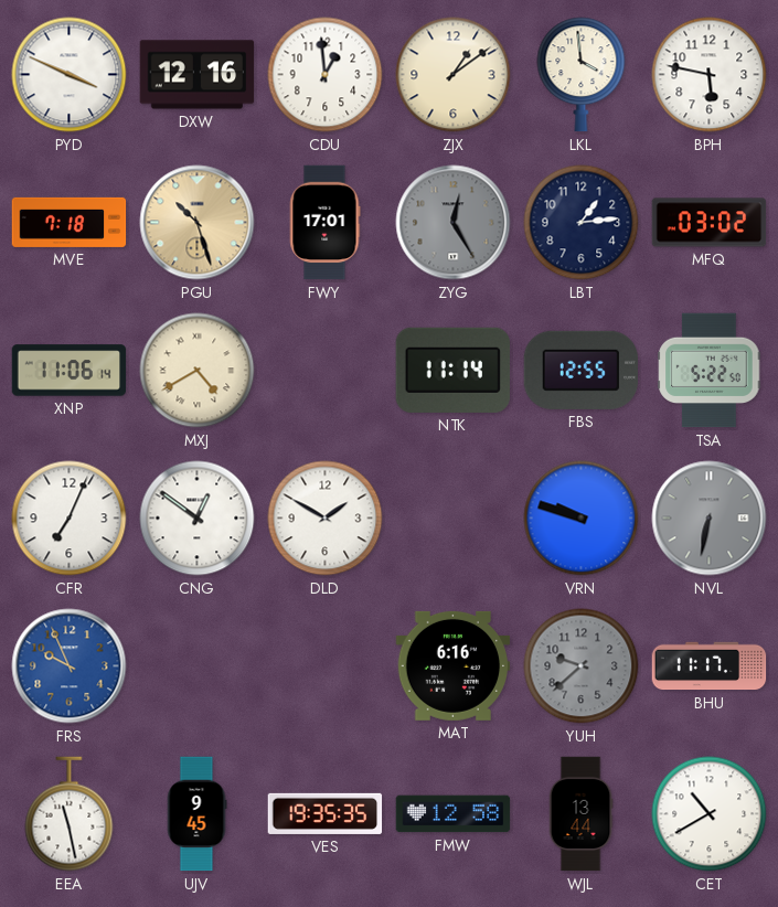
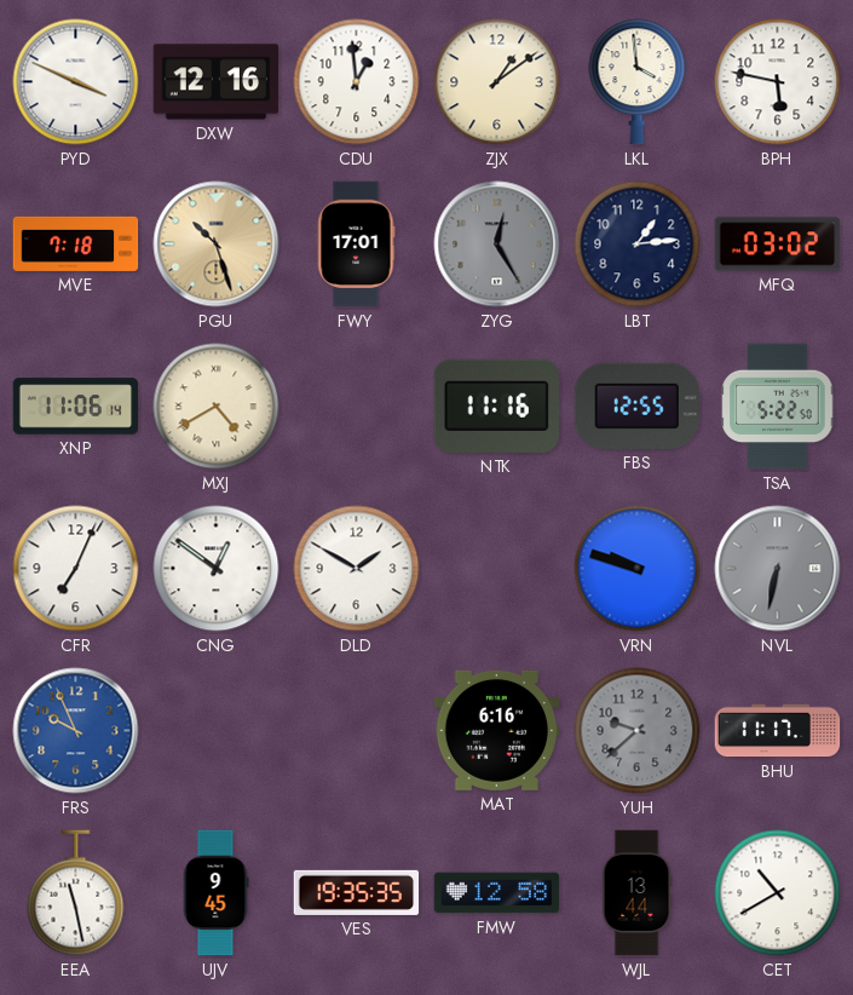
NTK: 11:14 -> 11:16
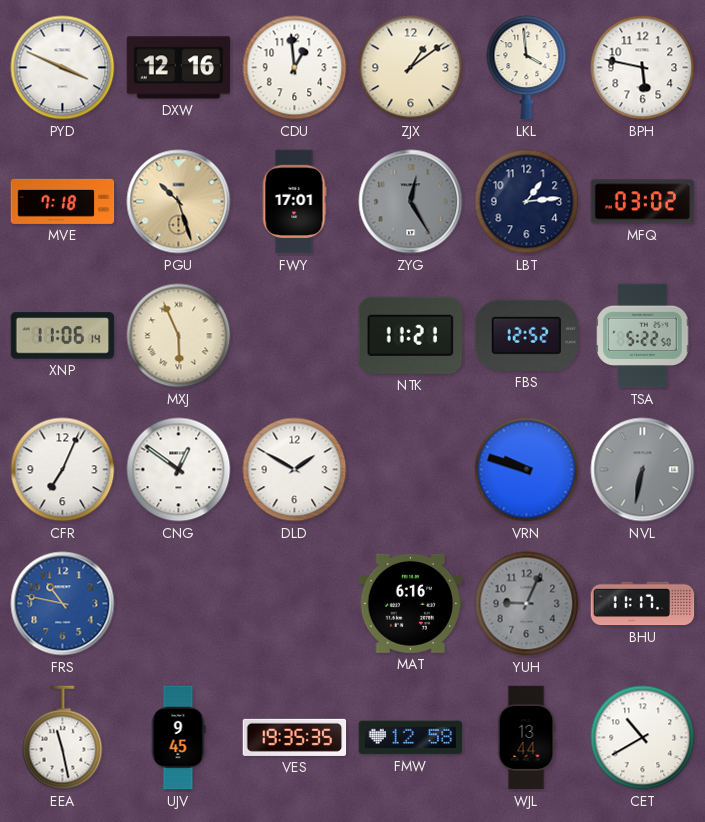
MXJ: 4:40 -> 5:56
NTK: 11:16 -> 11:21
FBS: 12:55 -> 12:52
FRS: 9:56 -> 10:47
YUH: 9:38 -> 9:04
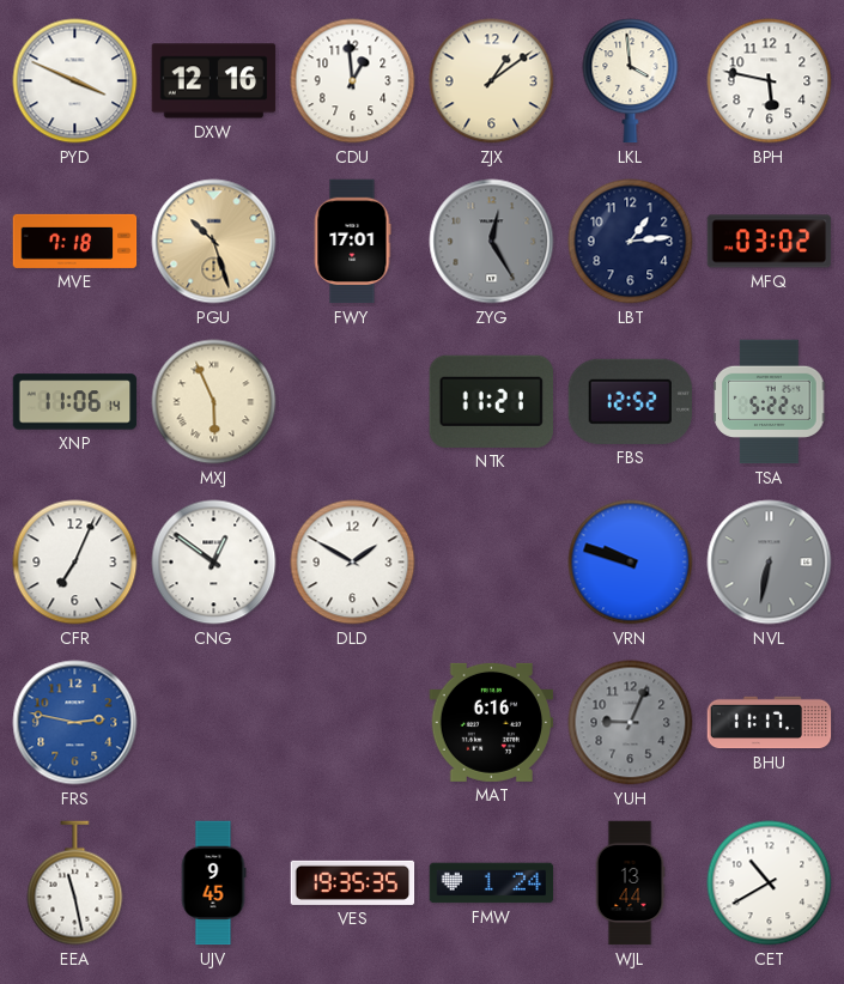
FRS: 10:47 -> 2:47
FMW: 12:58 -> 1:24
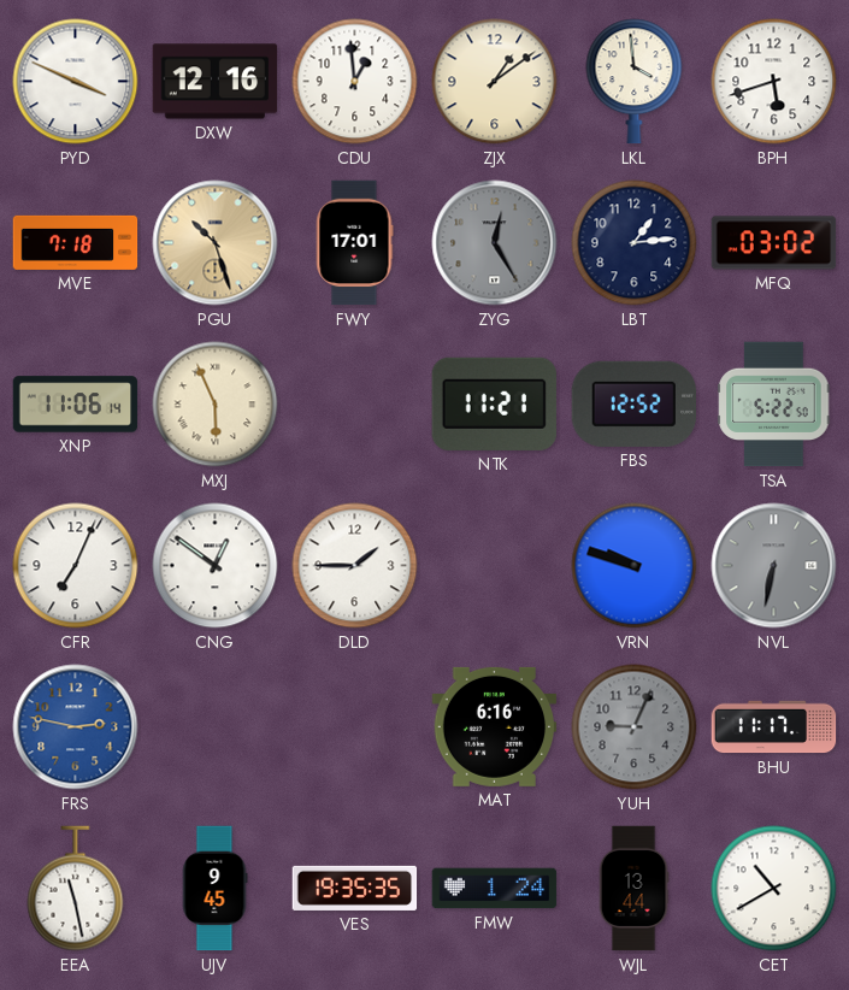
BPH: 5:47 -> 5:42
DLD: 1:50 -> 1:45
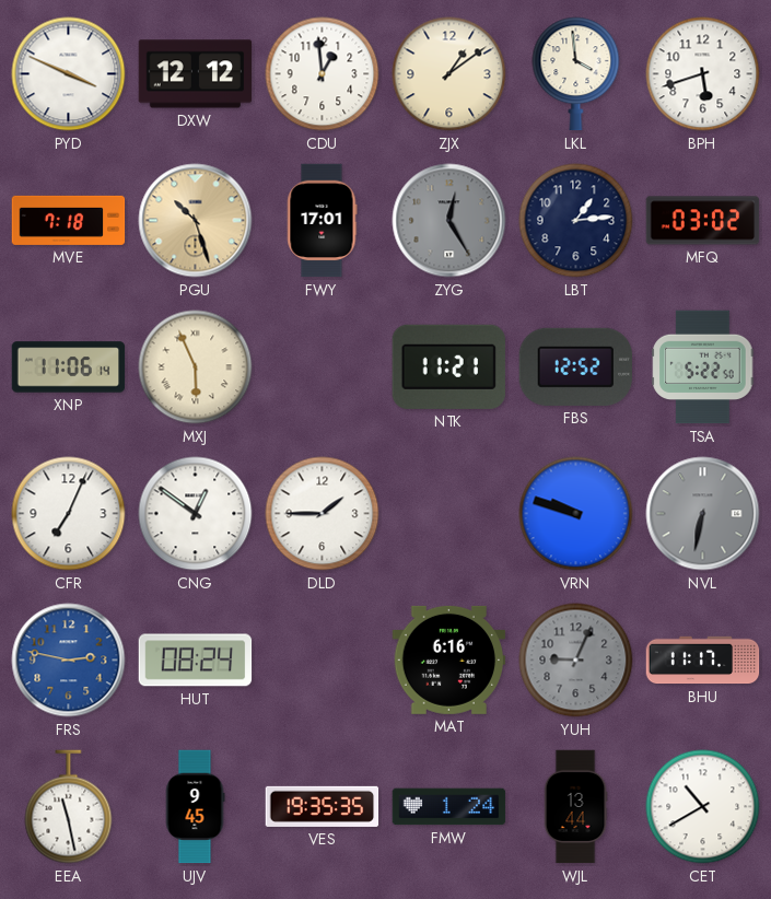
DXW: 12:16 -> 12:12
HUT: none -> 08:24
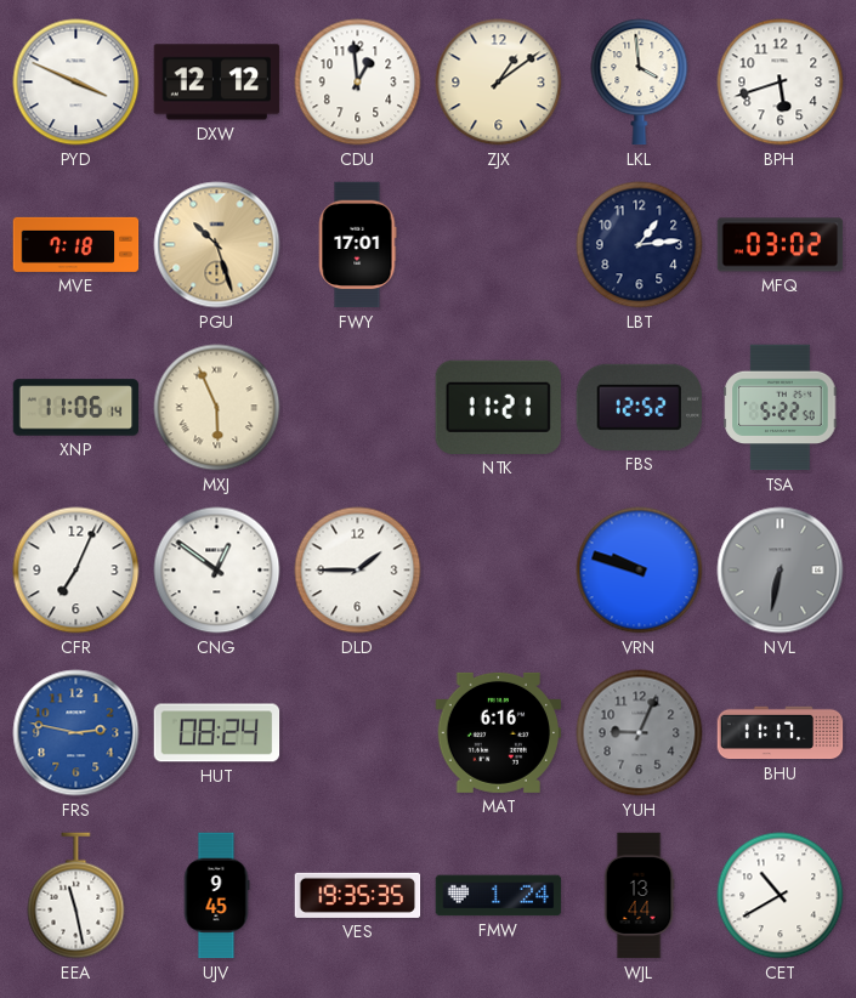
ZYG: 12:25 -> none
